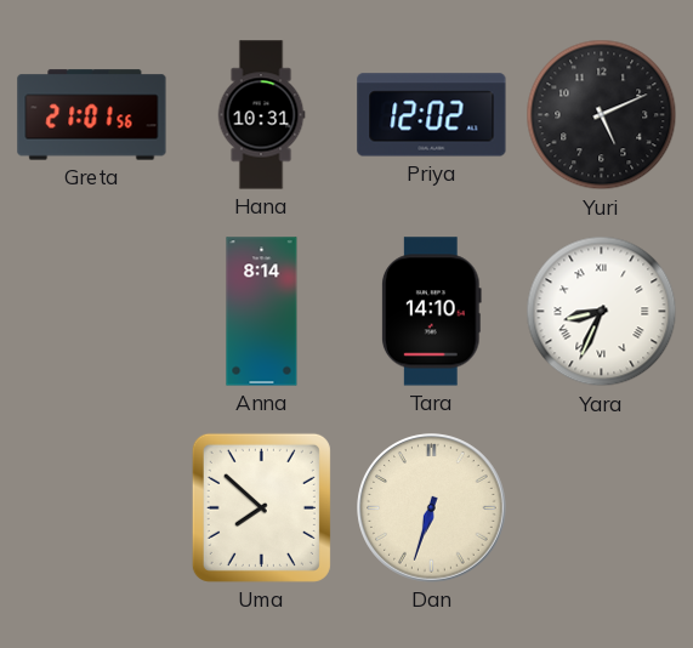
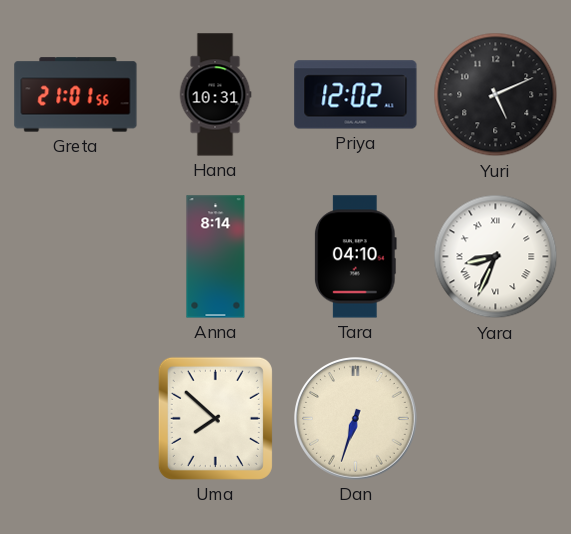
Tara: 14:10 -> 04:10
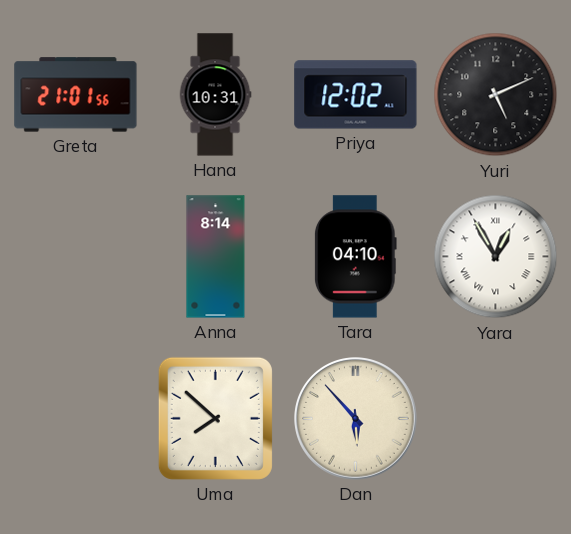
Yara: 8:34 -> 12:55
Dan: 6:33 -> 5:53
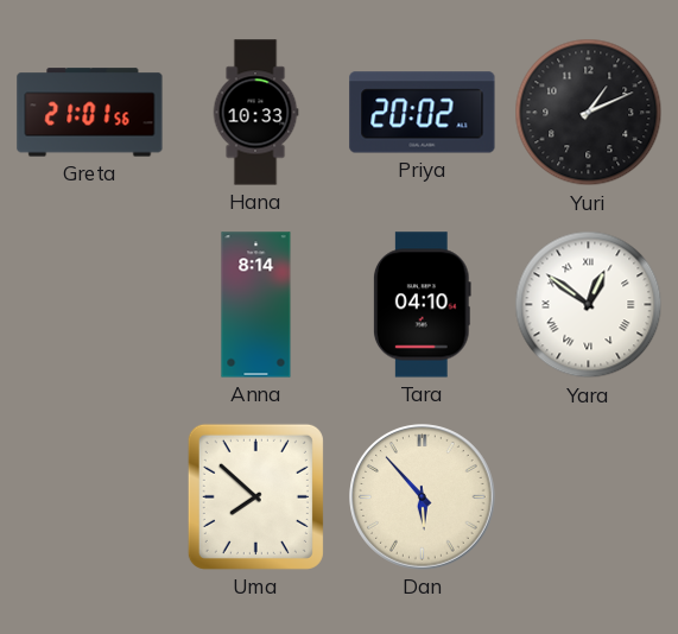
Hana: 10:31 -> 10:33
Priya: 12:02 -> 20:02
Yuri: 5:11 -> 1:11
Yara: 12:55 -> 12:51
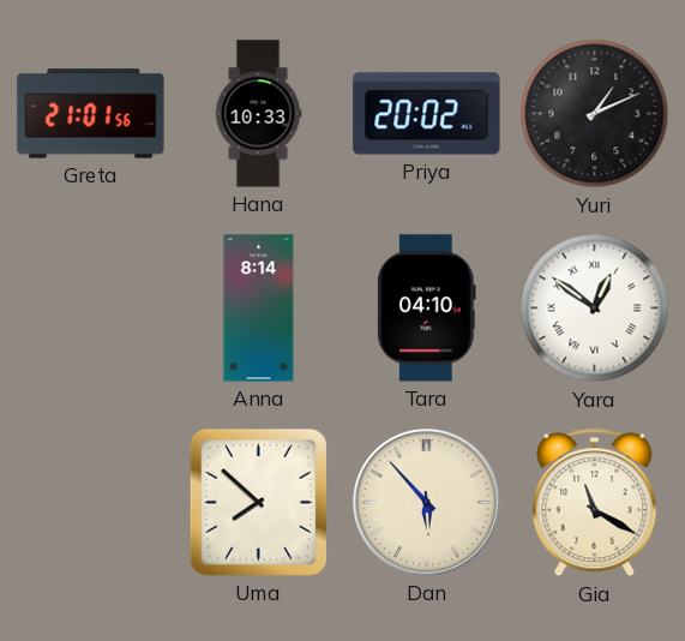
Gia: none -> 11:20
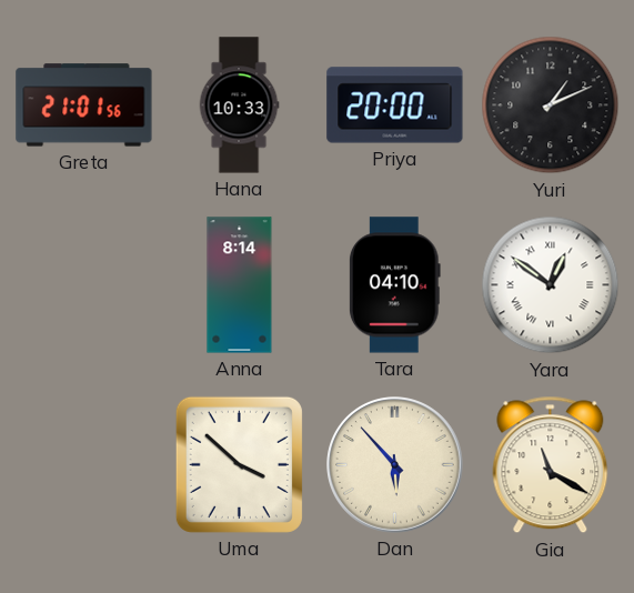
Priya: 20:02 -> 20:00
Uma: 7:52 -> 3:52
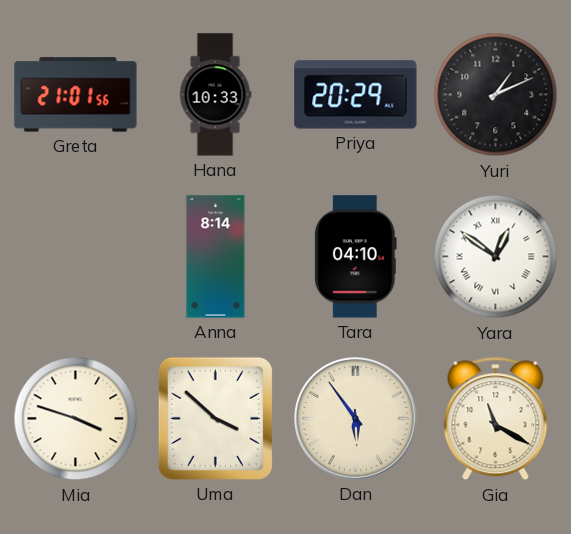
Priya: 20:00 -> 20:29
Mia: none -> 3:48
Dan: 5:53 -> 5:54
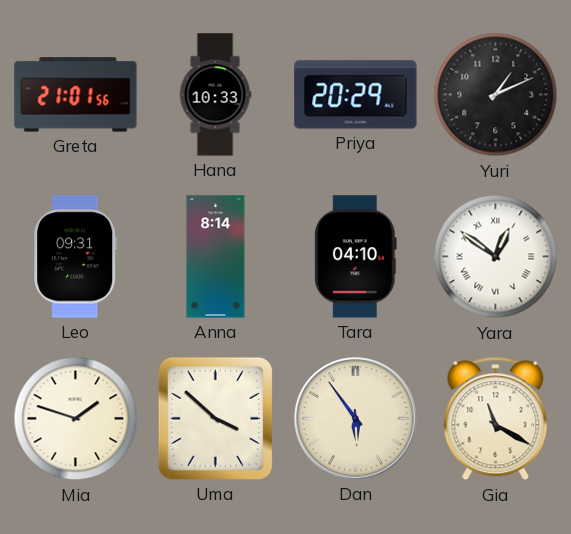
Leo: none -> 09:31
Mia: 3:48 -> 1:48
